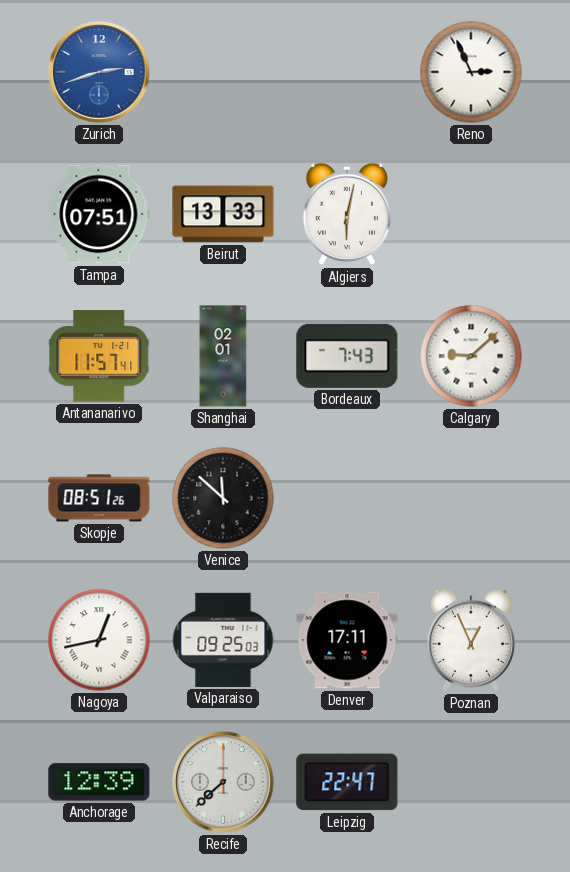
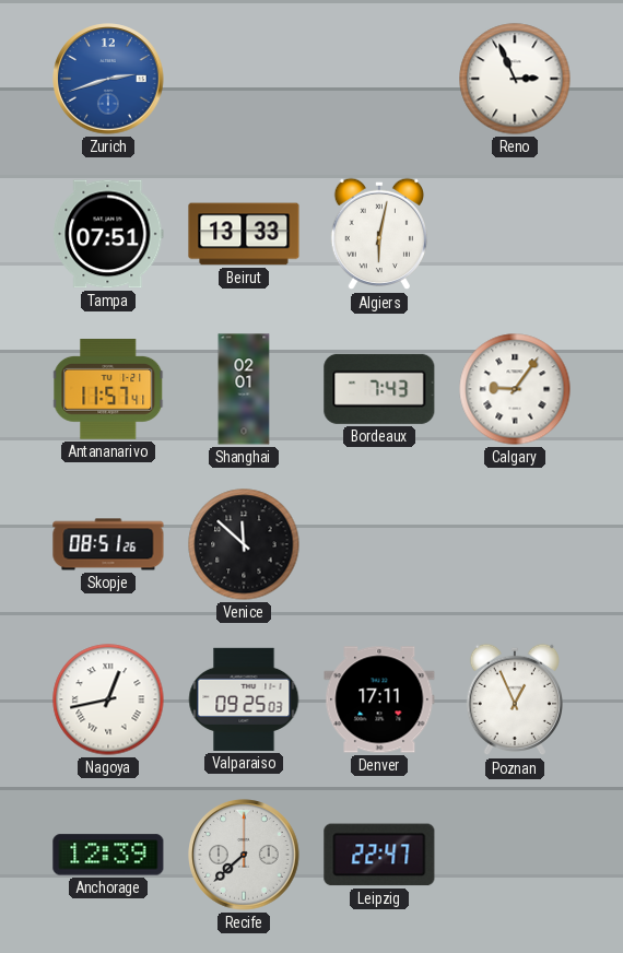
Calgary: 9:08 -> 9:06
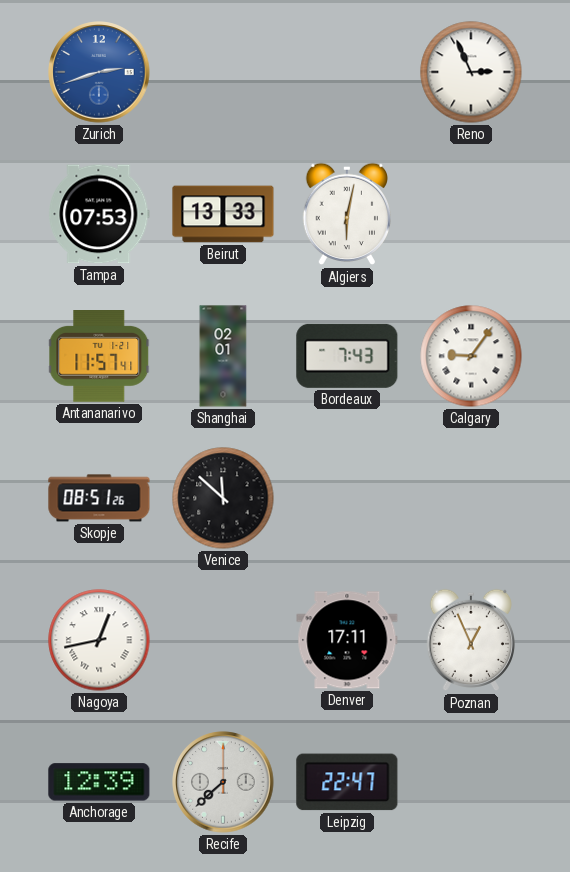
Tampa: 07:51 -> 07:53
Valparaiso: 09:25 -> none
